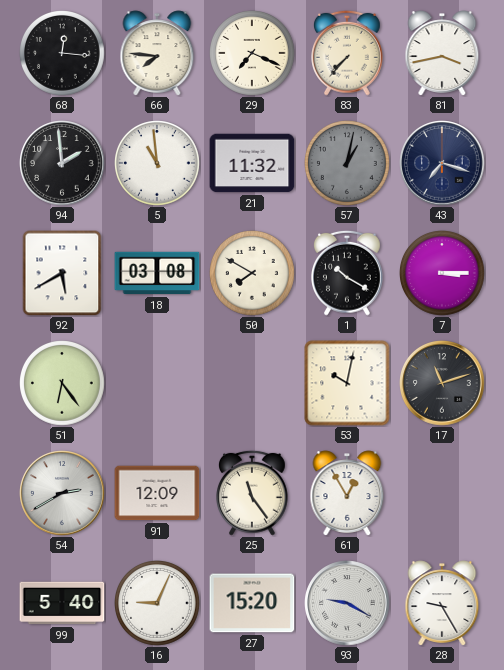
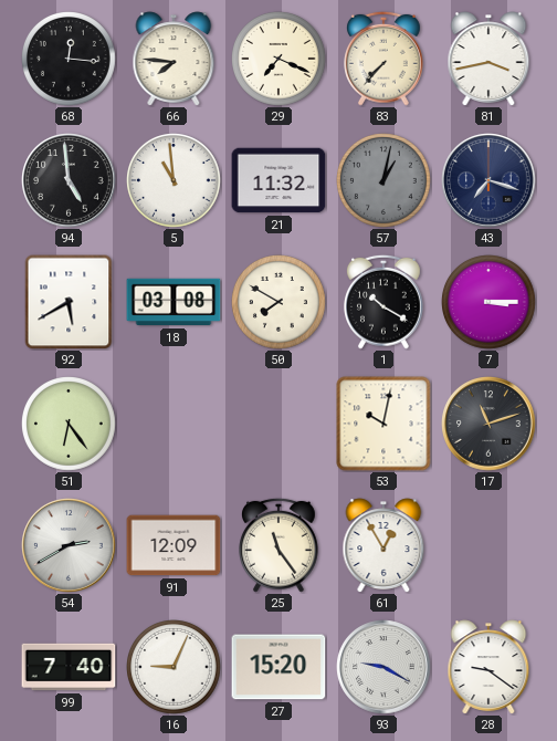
94: 1:59 -> 4:59
99: 5:40 -> 7:40
28: 9:25 -> 9:21
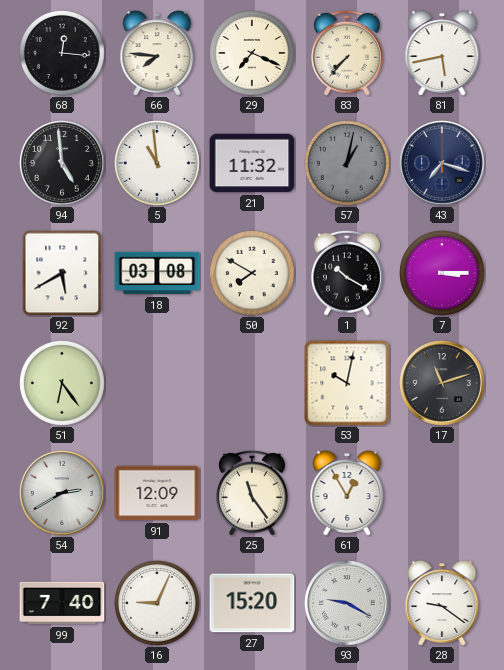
81: 3:43 -> 5:43
